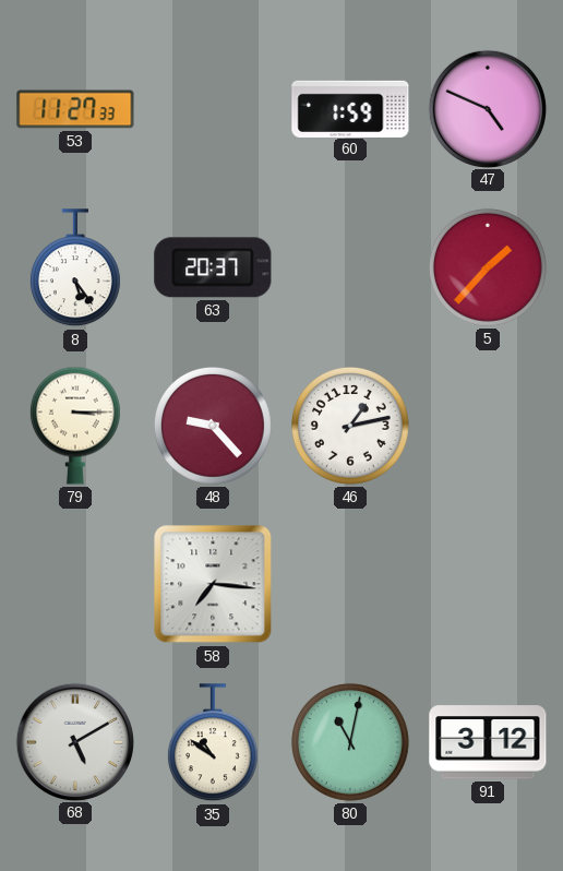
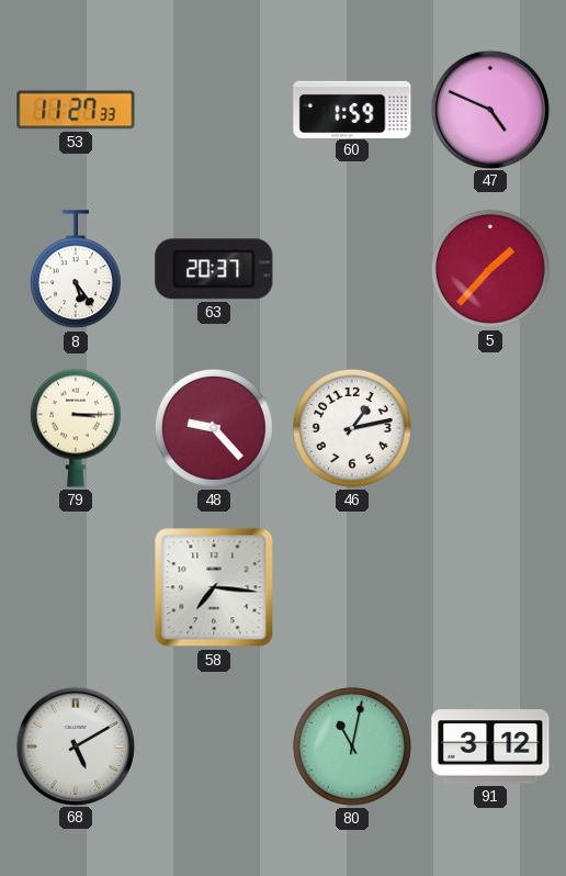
35: 10:51 -> none
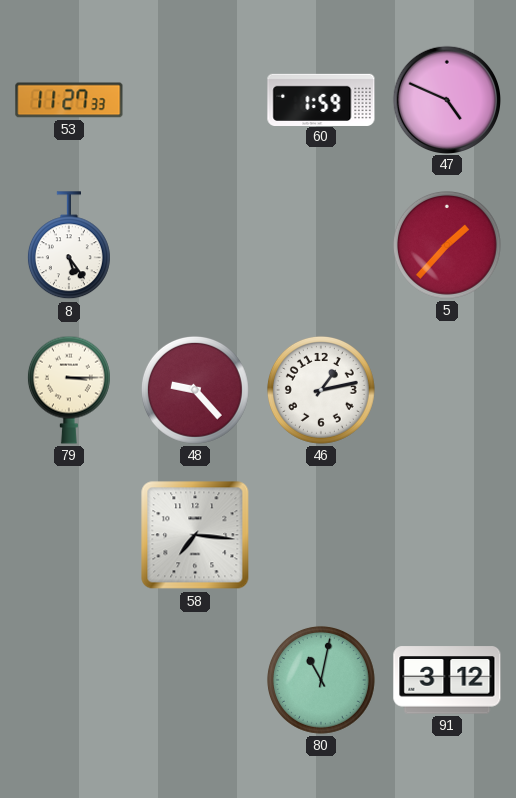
63: 20:37 -> none
68: 5:10 -> none
